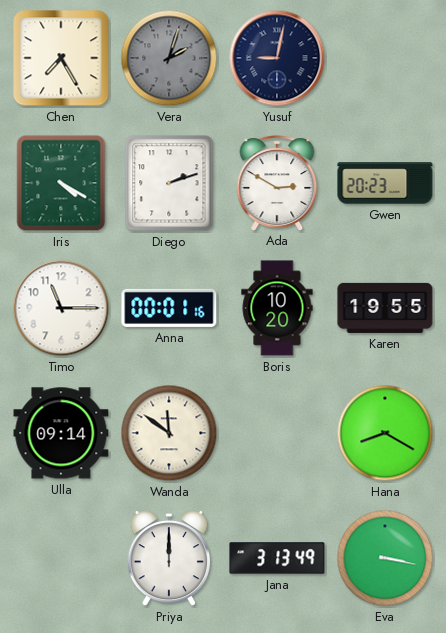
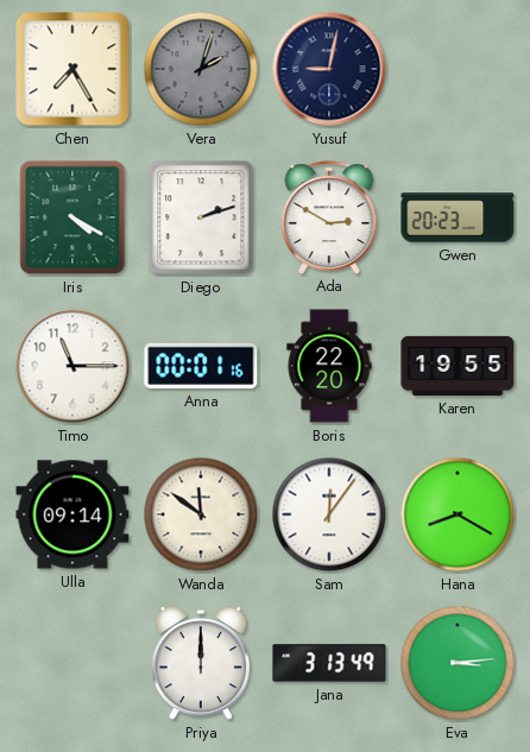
Boris: 10:20 -> 22:20
Sam: none -> 12:06
Eva: 3:17 -> 3:14
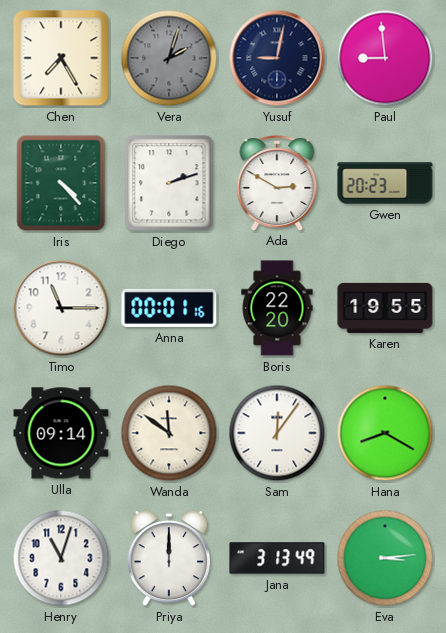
Paul: none -> 8:59
Iris: 4:20 -> 4:23
Henry: none -> 11:03
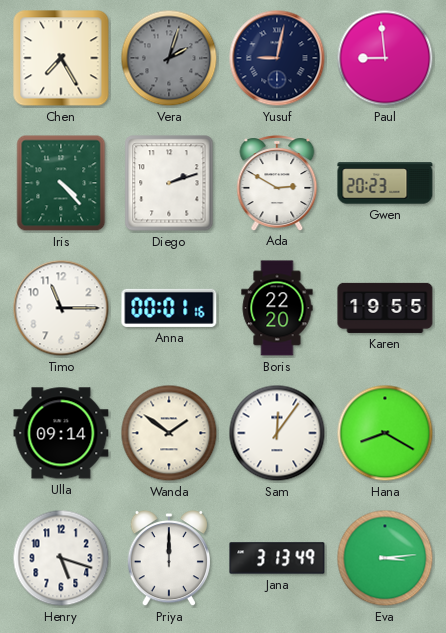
Wanda: 11:51 -> 1:51
Henry: 11:03 -> 5:18
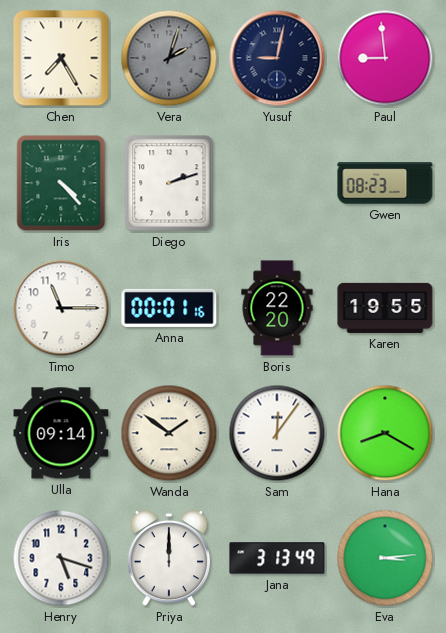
Ada: 2:50 -> none
Gwen: 20:23 -> 08:23
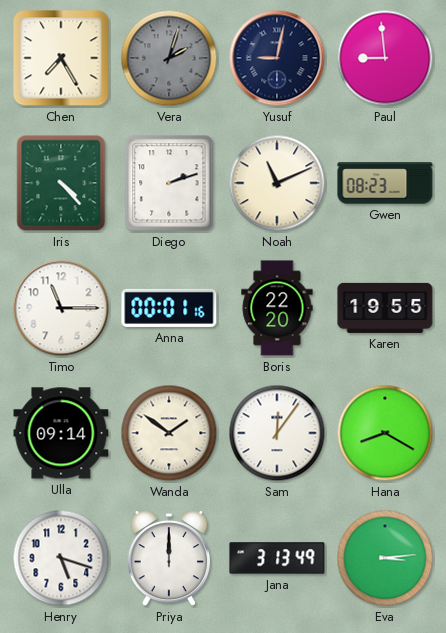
Noah: none -> 11:11
